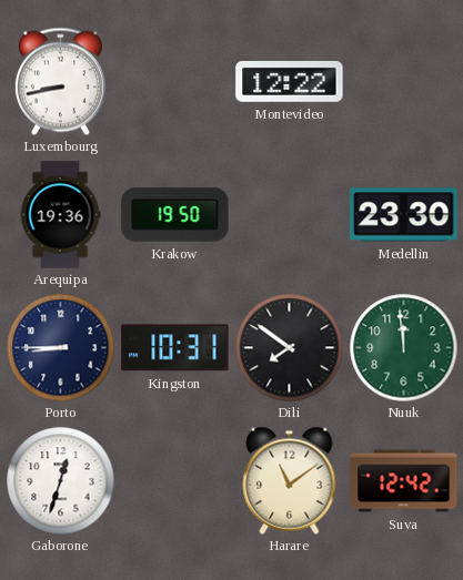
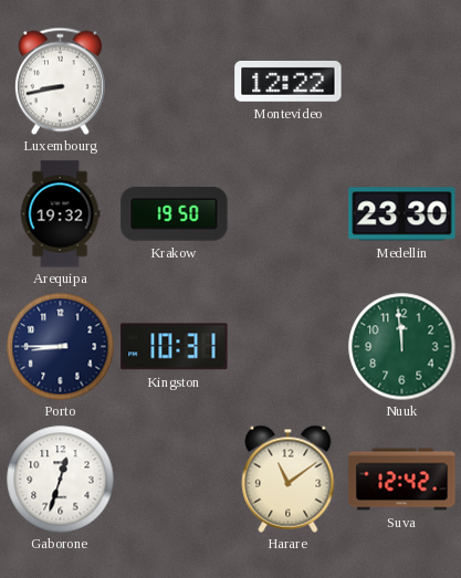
Arequipa: 19:36 -> 19:32
Dili: 7:51 -> none
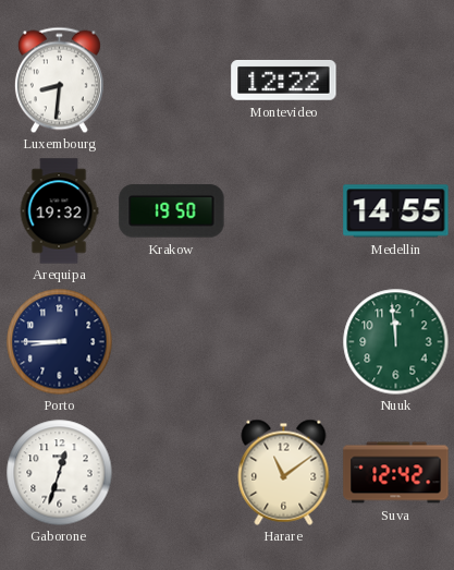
Luxembourg: 8:43 -> 8:31
Medellin: 23:30 -> 14:55
Kingston: 10:31 -> none
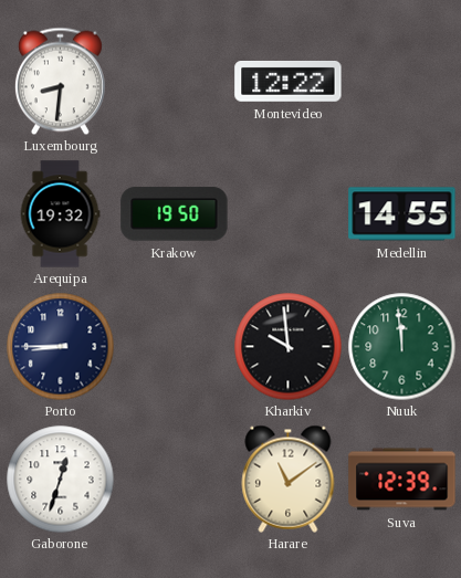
Kharkiv: none -> 9:59
Suva: 12:42 -> 12:39
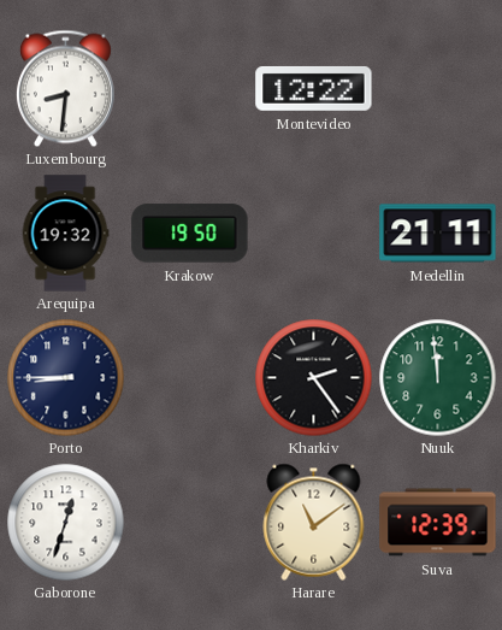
Medellin: 14:55 -> 21:11
Kharkiv: 9:59 -> 2:24
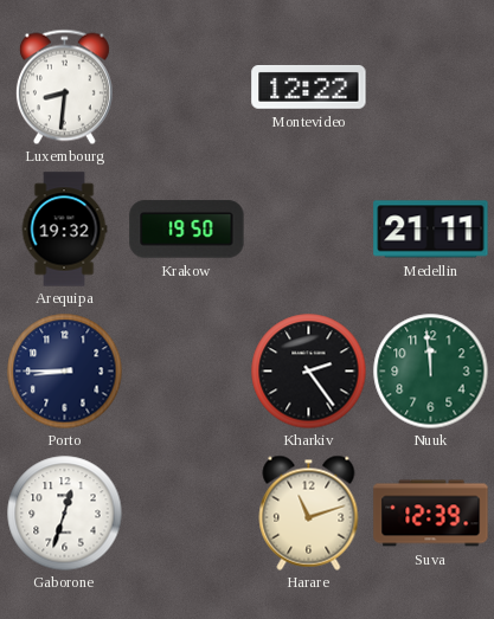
Harare: 11:09 -> 11:12
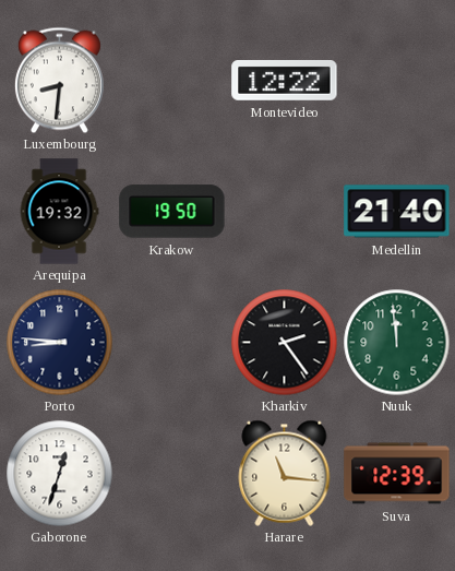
Medellin: 21:11 -> 21:40
Porto: 8:45 -> 8:46
Harare: 11:12 -> 11:16
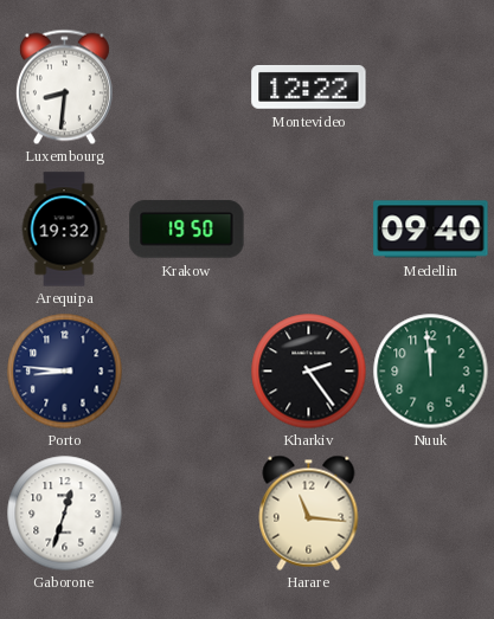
Medellin: 21:40 -> 09:40
Suva: 12:39 -> none
